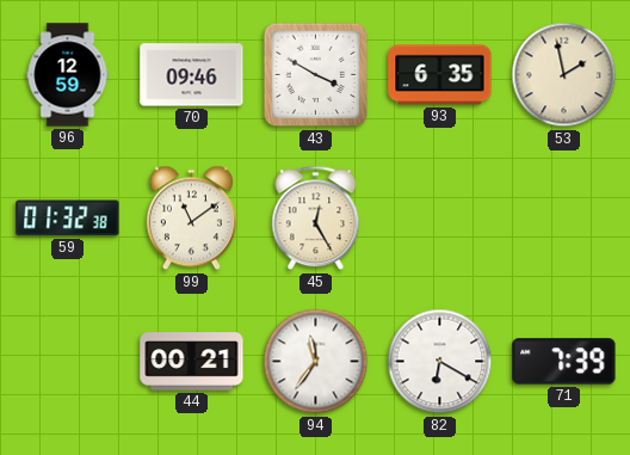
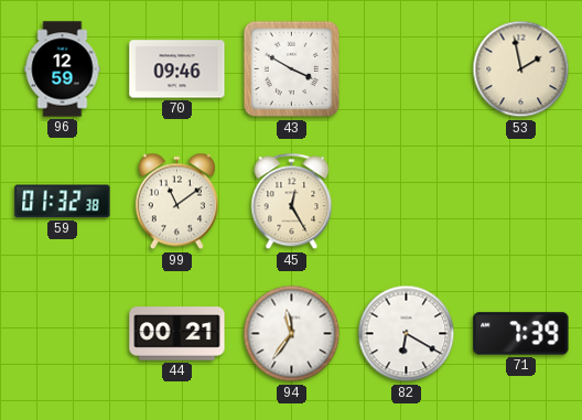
93: 6:35 -> none
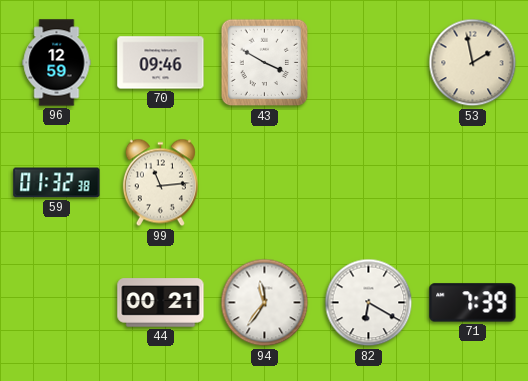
99: 11:09 -> 11:14
45: 12:25 -> none
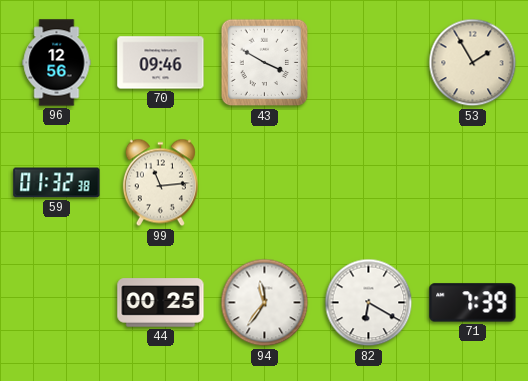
96: 12:59 -> 12:56
53: 1:58 -> 1:55
44: 00:21 -> 00:25
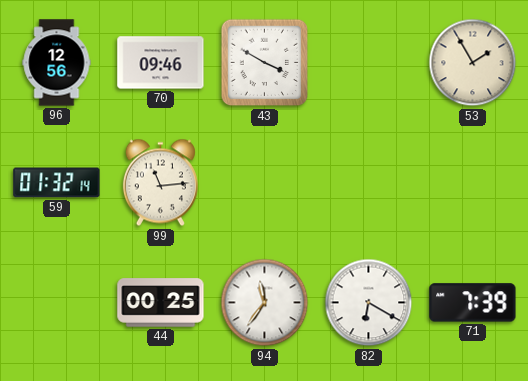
59: 01:32:38 -> 01:32:14
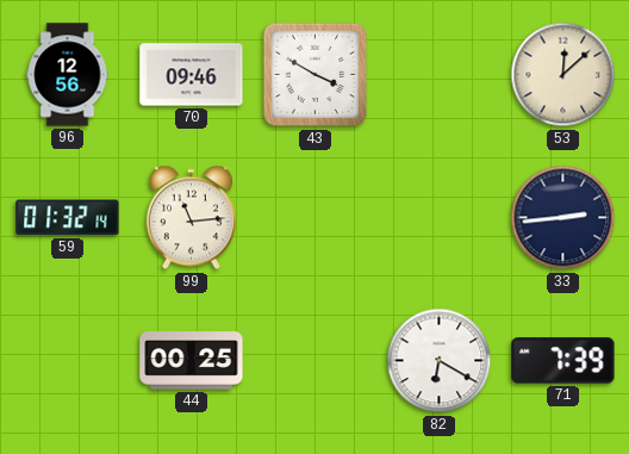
53: 1:55 -> 12:08
33: none -> 2:44
94: 11:36 -> none
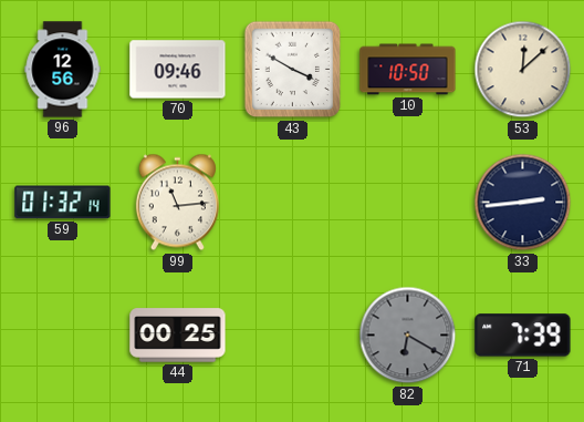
10: none -> 10:50
82 dial: white -> grey
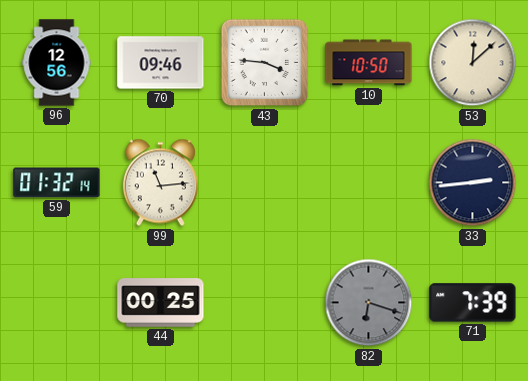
43: 3:50 -> 3:46
82: 6:20 -> 6:18
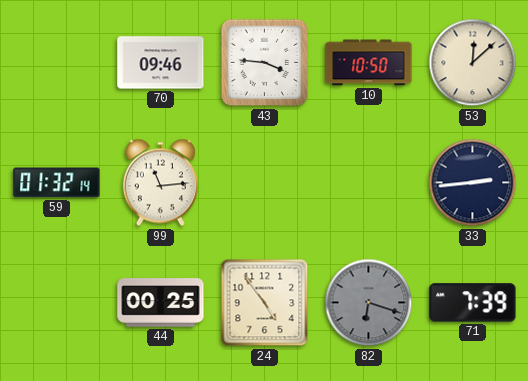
96: 12:56 -> none
24: none -> 4:54
